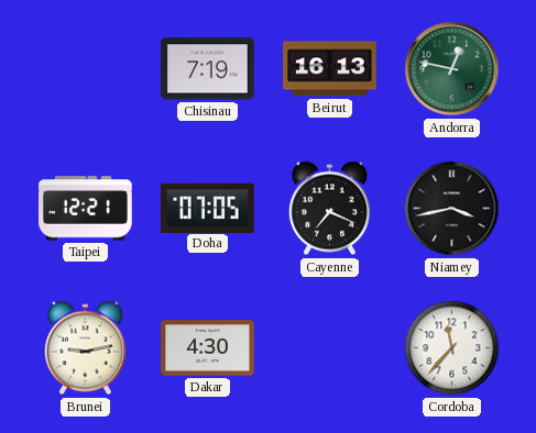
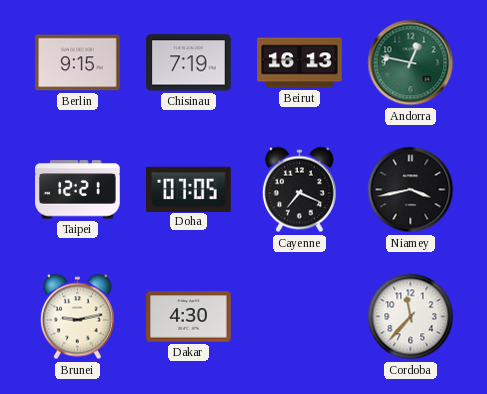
Berlin: none -> 9:15
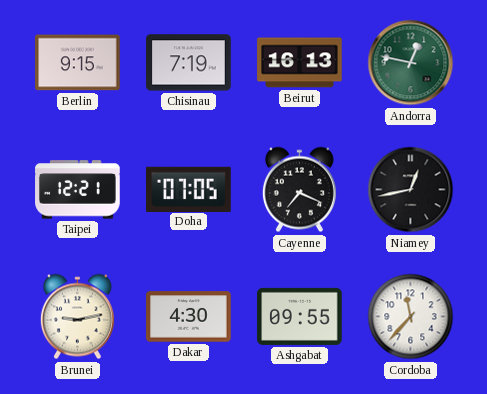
Niamey: 3:43 -> 12:43
Ashgabat: none -> 09:55
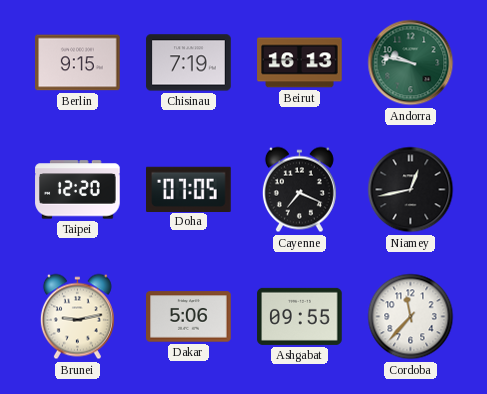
Andorra: 12:47 -> 9:47
Taipei: 12:21 -> 12:20
Dakar: 4:30 -> 5:06
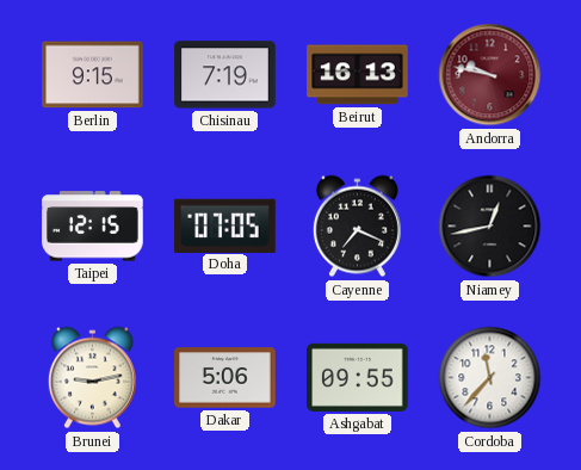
Andorra dial: green -> burgundy
Taipei: 12:20 -> 12:15
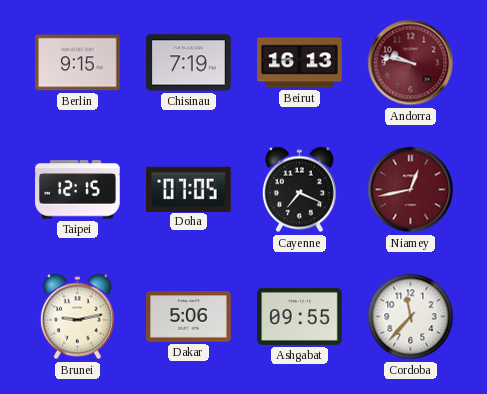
Niamey dial: black -> burgundy
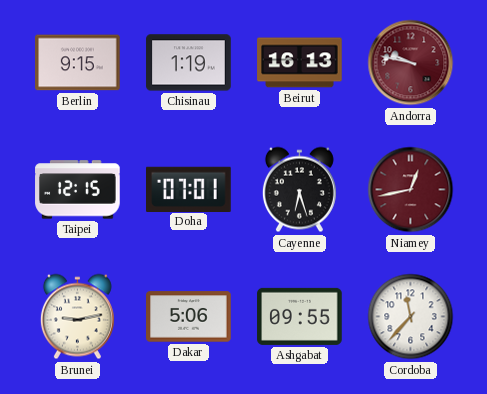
Chisinau: 7:19 -> 1:19
Doha: 07:05 -> 07:01
Cayenne: 7:19 -> 6:27
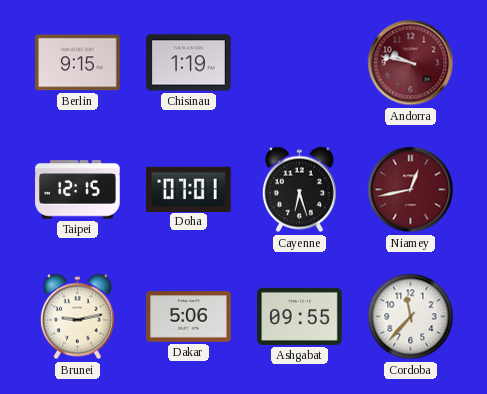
Beirut: 16:13 -> none
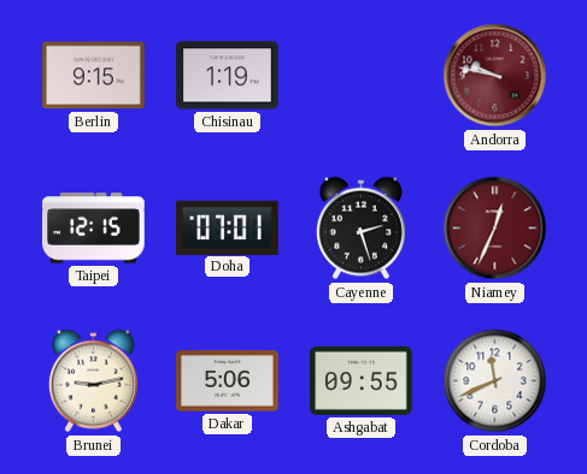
Cayenne: 6:27 -> 2:27
Niamey: 12:43 -> 12:34
Cordoba: 11:37 -> 11:41
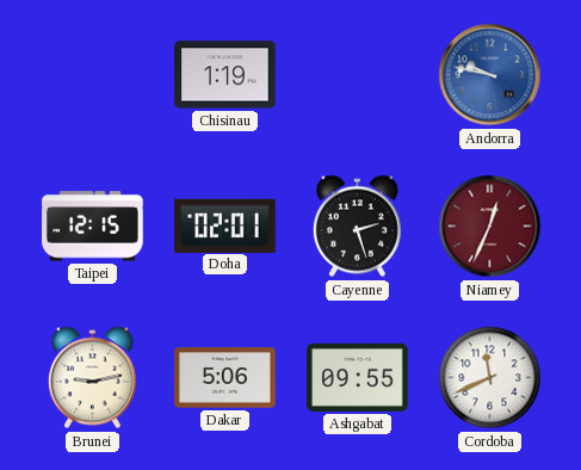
Berlin: 9:15 -> none
Andorra dial: burgundy -> blue
Doha: 07:01 -> 02:01
